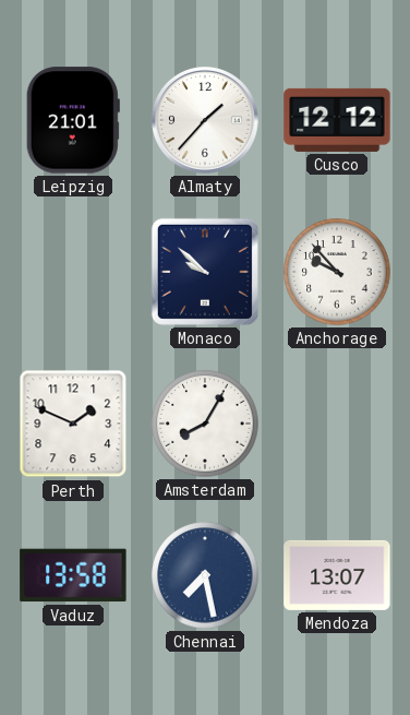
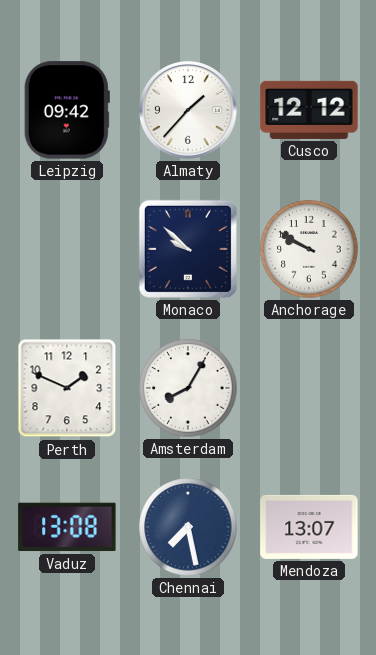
Leipzig: 21:01 -> 09:42
Anchorage: 9:53 -> 9:50
Vaduz: 13:58 -> 13:08
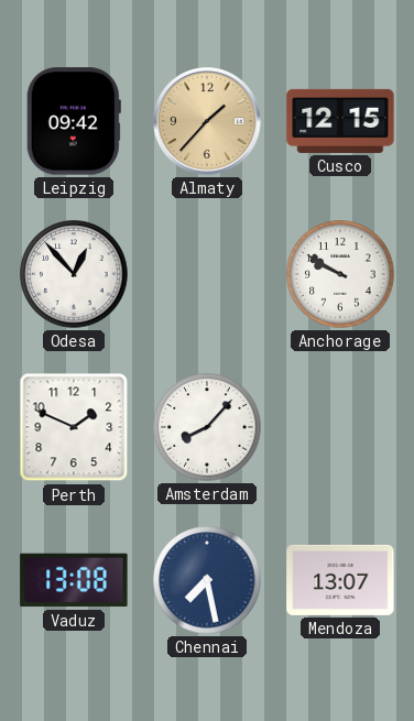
Almaty dial: white -> champagne
Cusco: 12:12 -> 12:15
Odesa: none -> 12:53
Monaco: 9:52 -> none
Amsterdam: 8:05 -> 8:07
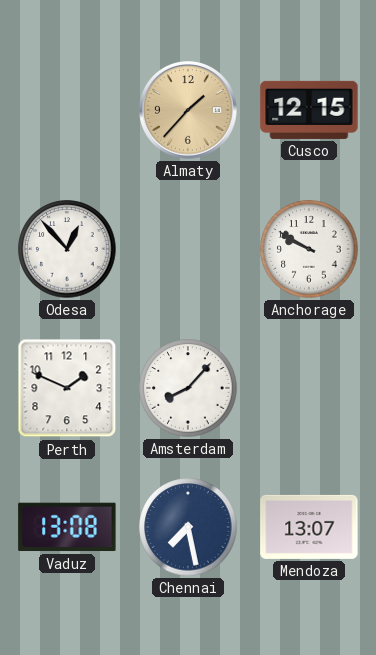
Leipzig: 09:42 -> none
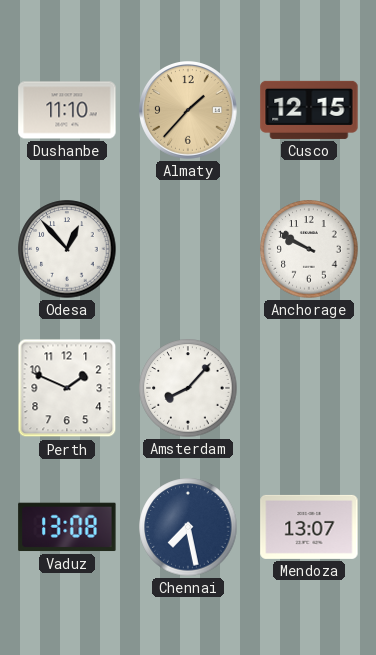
Dushanbe: none -> 11:10
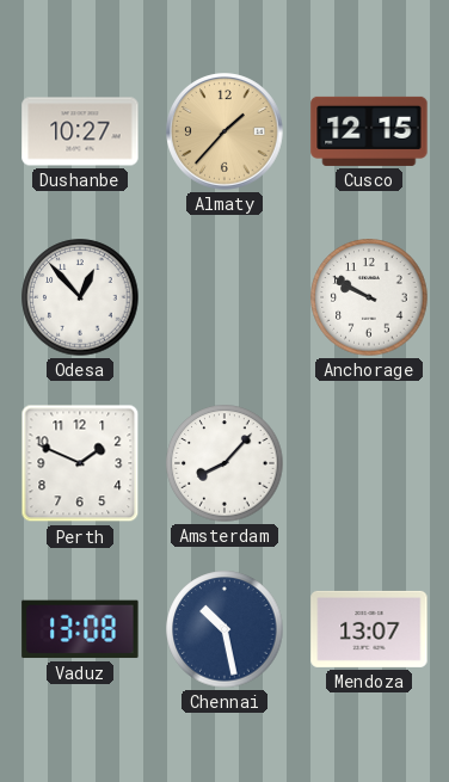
Dushanbe: 11:10 -> 10:27
Chennai: 7:28 -> 10:28
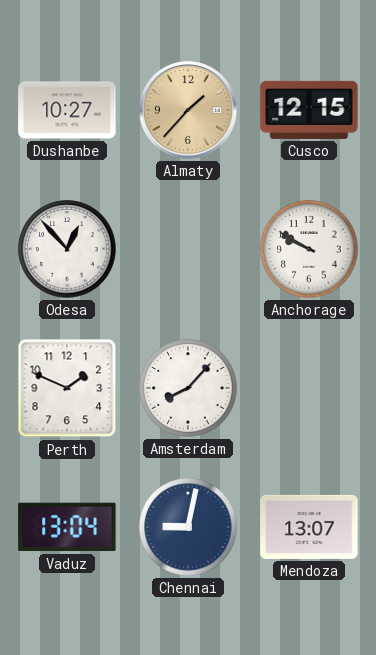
Vaduz: 13:08 -> 13:04
Chennai: 10:28 -> 9:02
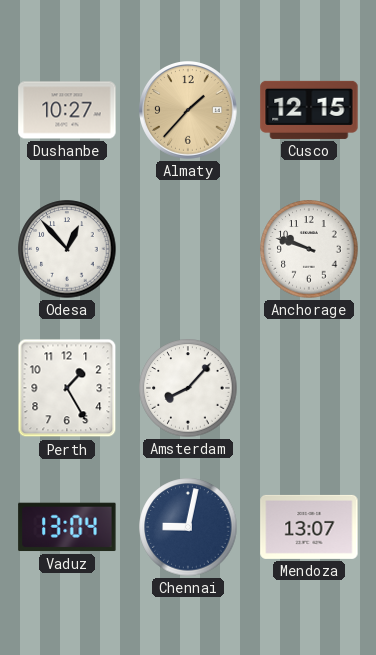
Anchorage: 9:50 -> 9:48
Perth: 1:49 -> 1:25
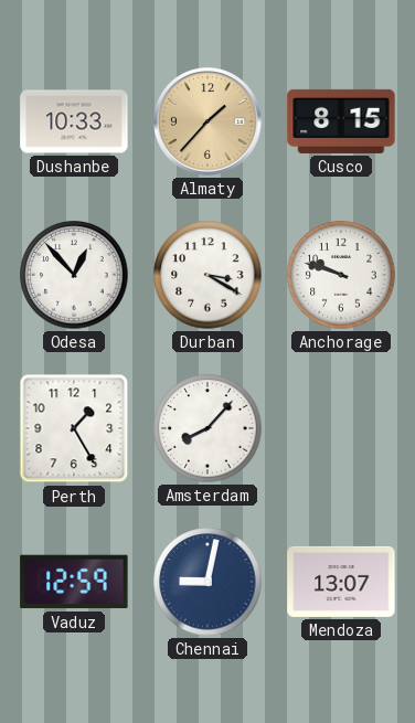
Dushanbe: 10:27 -> 10:33
Cusco: 12:15 -> 8:15
Durban: none -> 3:20
Vaduz: 13:04 -> 12:59
